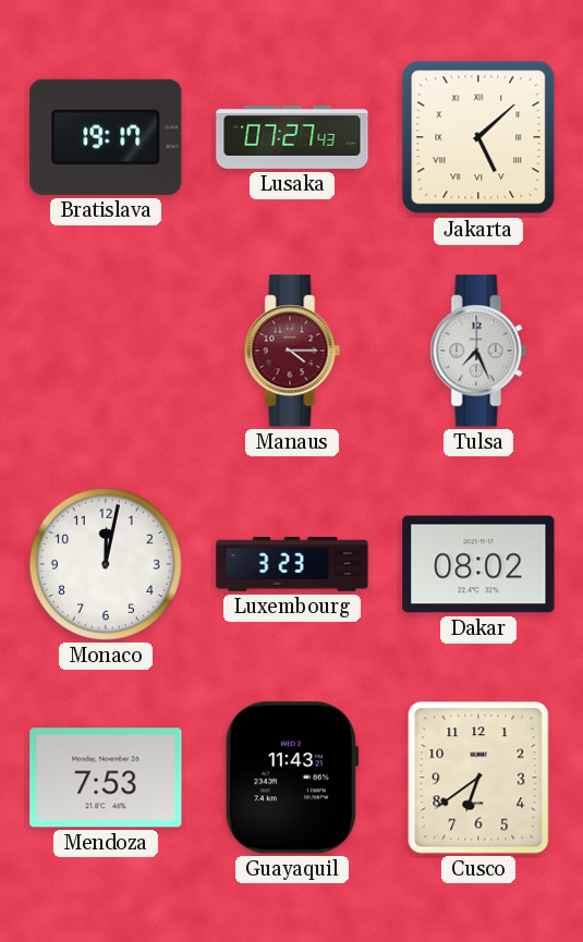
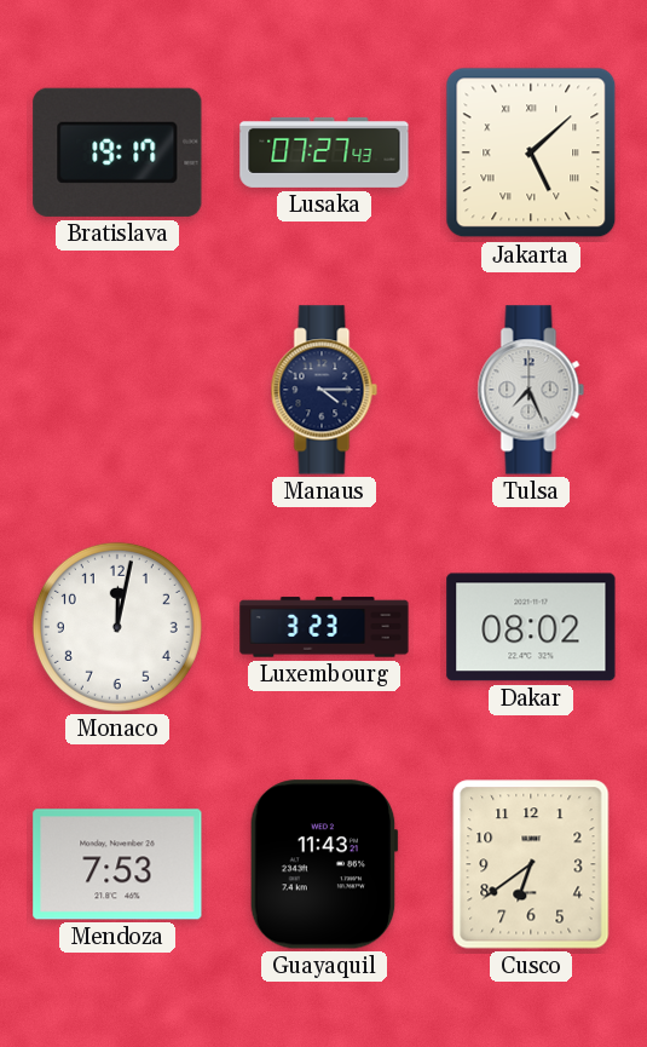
Manaus dial: burgundy -> navy
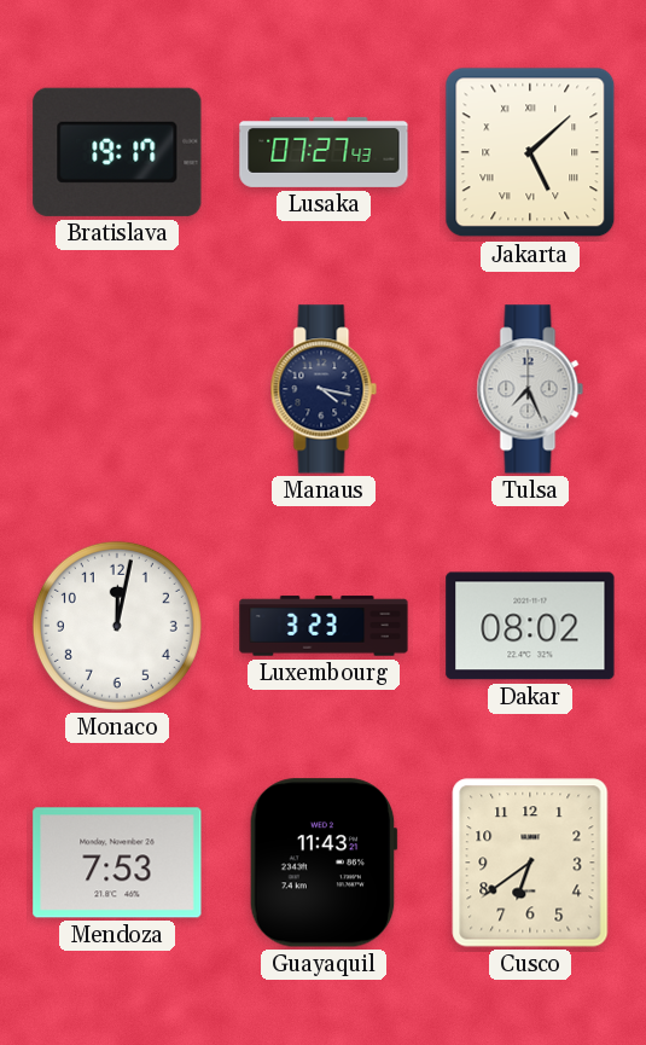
Manaus: 4:15 -> 4:17
